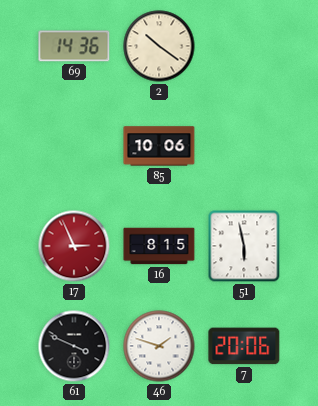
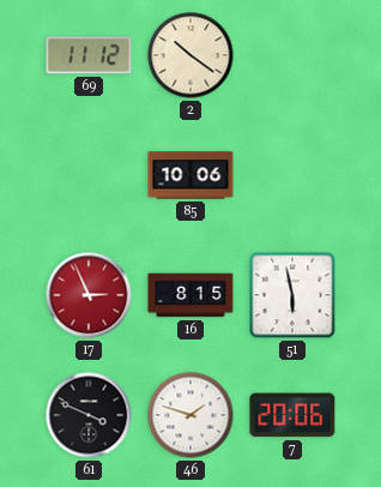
69: 14:36 -> 11:12
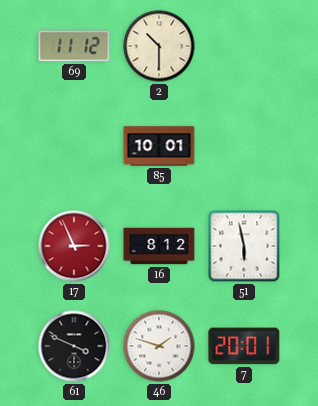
2: 10:21 -> 10:30
85: 10:06 -> 10:01
16: 8:15 -> 8:12
7: 20:06 -> 20:01
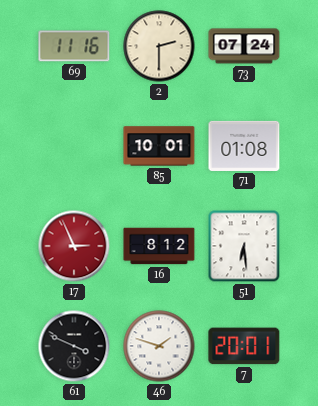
69: 11:12 -> 11:16
2: 10:30 -> 2:30
73: none -> 07:24
71: none -> 01:08
51: 5:58 -> 6:29
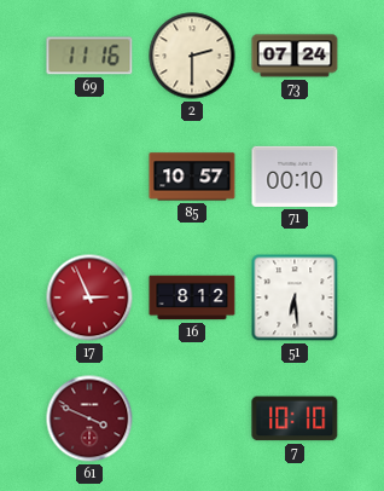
85: 10:01 -> 10:57
71: 01:08 -> 00:10
61 dial: black -> burgundy
46: 1:48 -> none
7: 20:01 -> 10:10
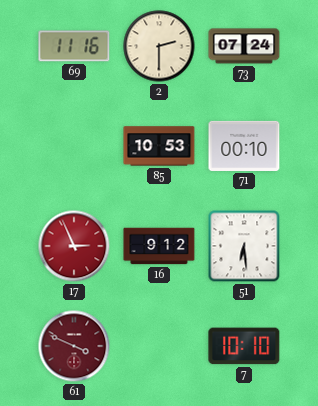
85: 10:57 -> 10:53
16: 8:12 -> 9:12
